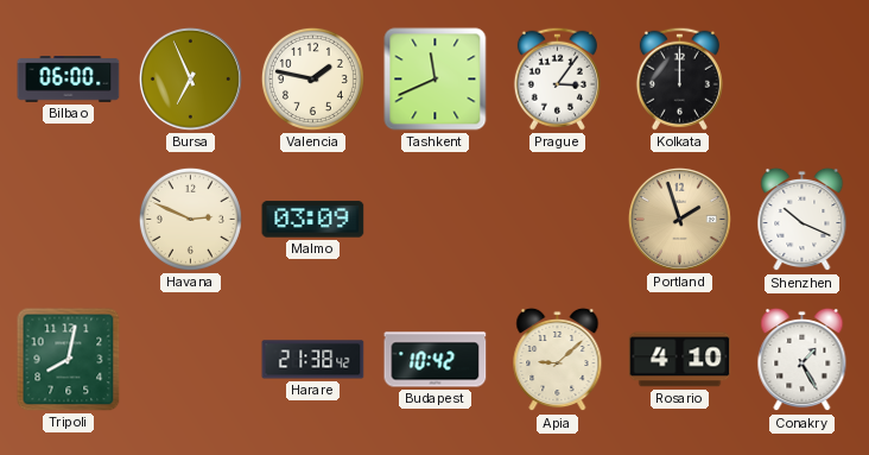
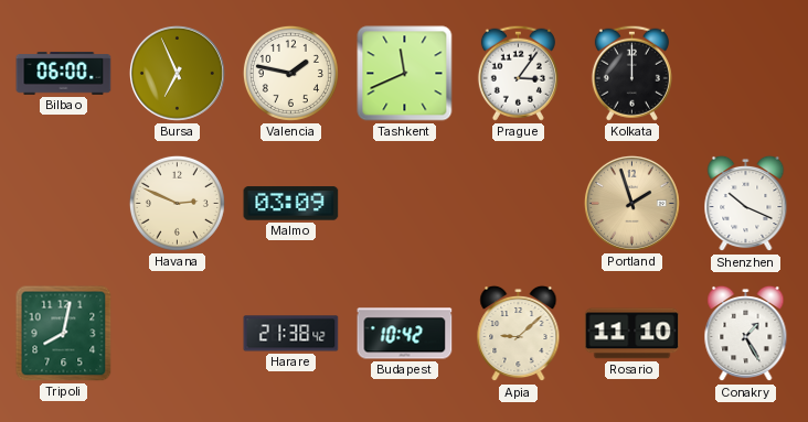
Rosario: 4:10 -> 11:10
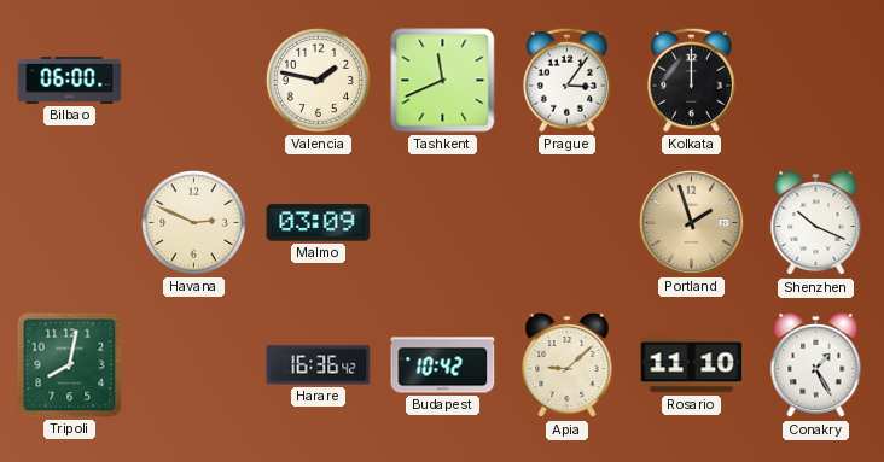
Bursa: 6:56 -> none
Harare: 21:38 -> 16:36
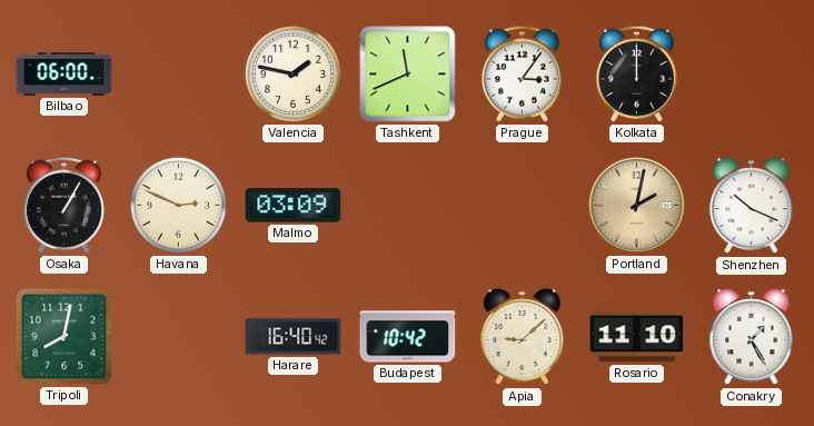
Osaka: none -> 1:05
Portland: 1:57 -> 2:02
Harare: 16:36 -> 16:40
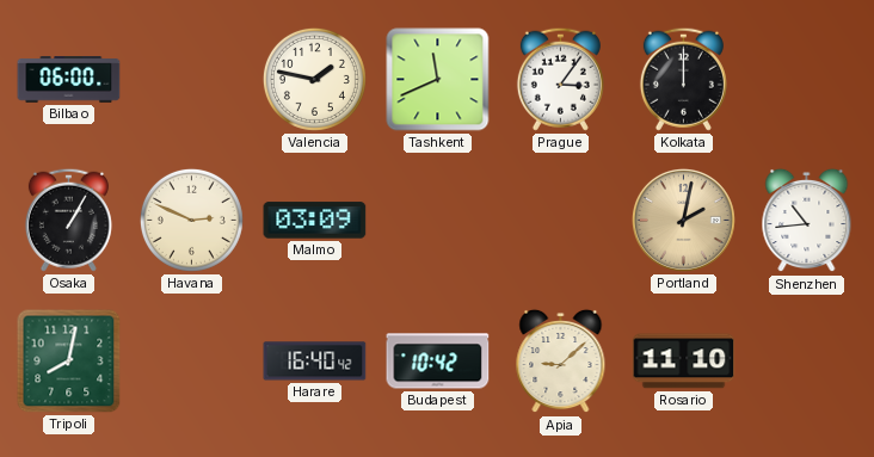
Shenzhen: 10:19 -> 10:44
Conakry: 1:25 -> none
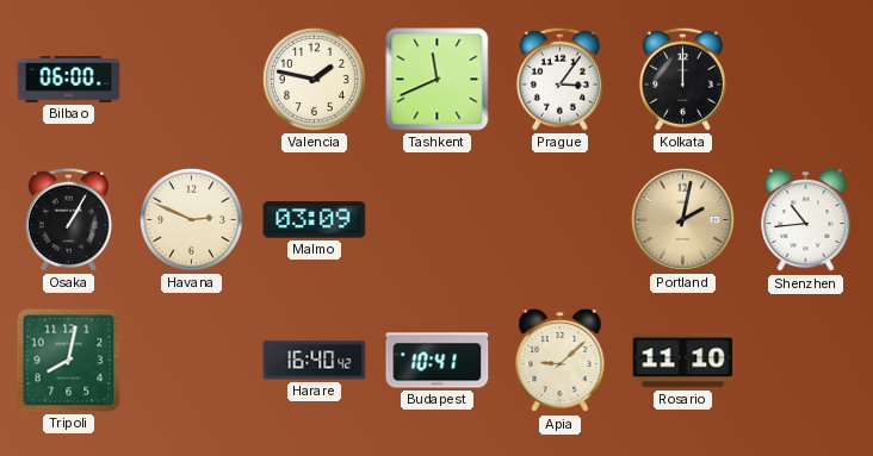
Budapest: 10:42 -> 10:41
